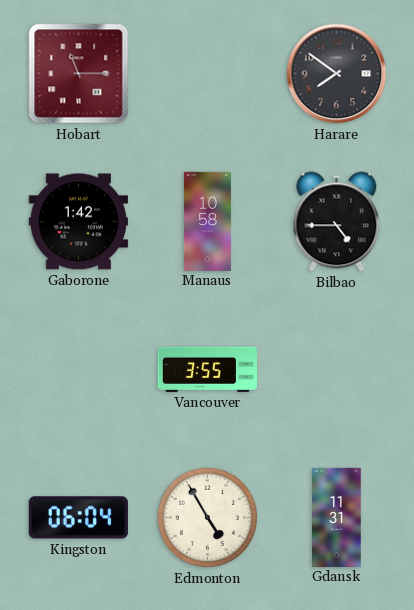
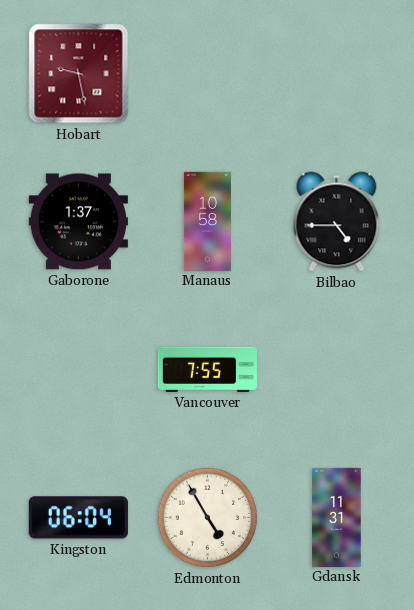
Hobart: 11:15 -> 9:28
Harare: 7:51 -> none
Gaborone: 1:42 -> 1:37
Vancouver: 3:55 -> 7:55
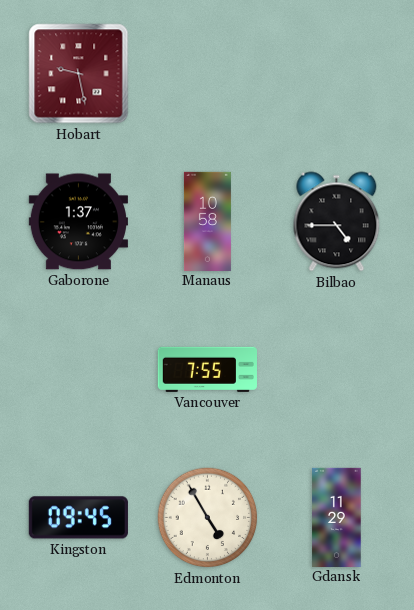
Kingston: 06:04 -> 09:45
Gdansk: 11:31 -> 11:29
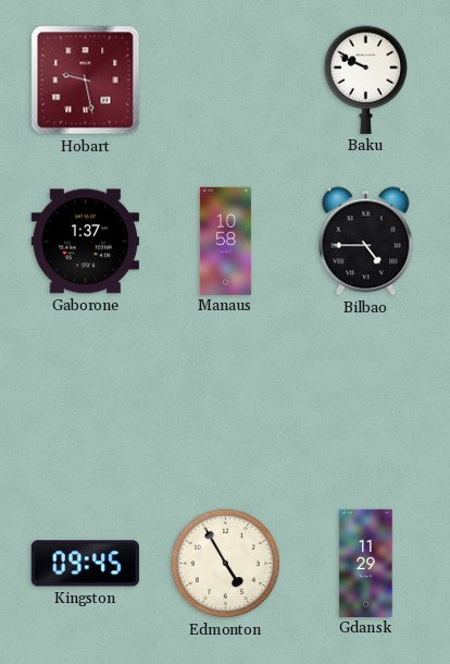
Baku: none -> 9:49
Vancouver: 7:55 -> none
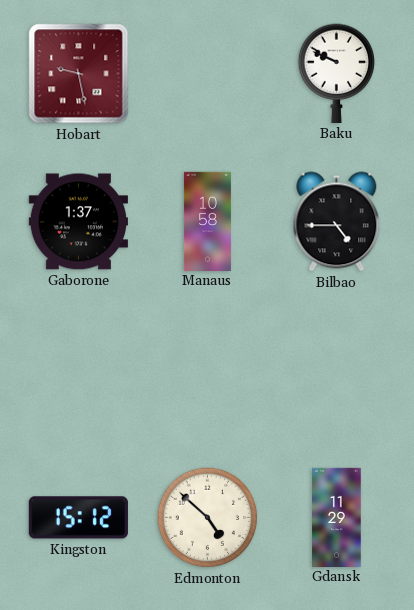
Kingston: 09:45 -> 15:12
Edmonton: 4:55 -> 4:52
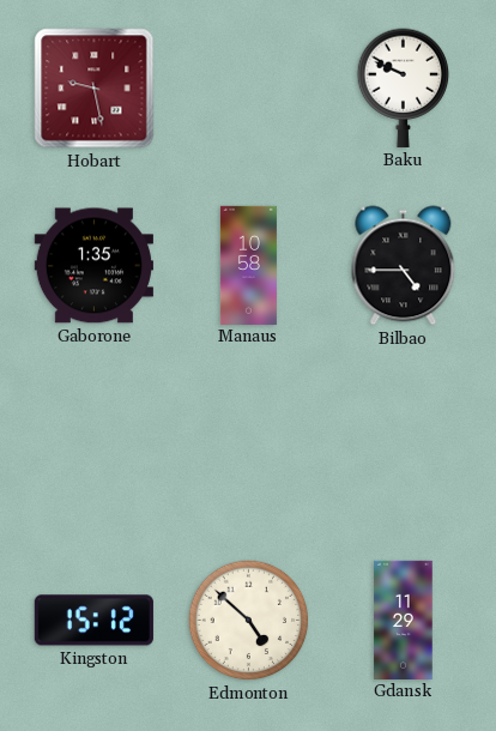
Gaborone: 1:37 -> 1:35
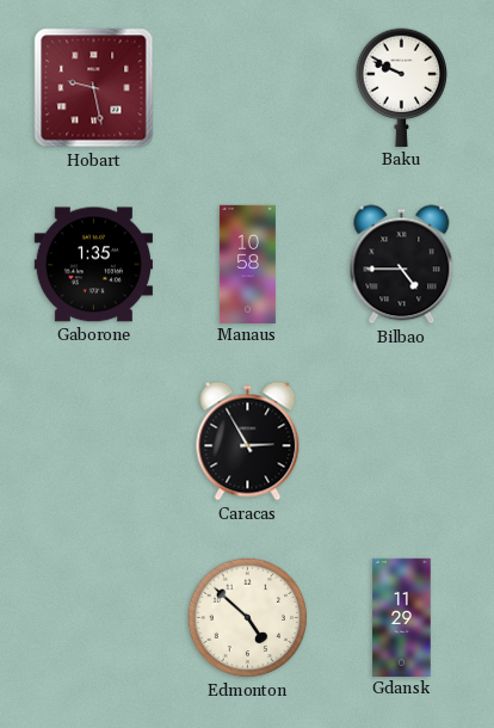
Caracas: none -> 2:55
Kingston: 15:12 -> none
